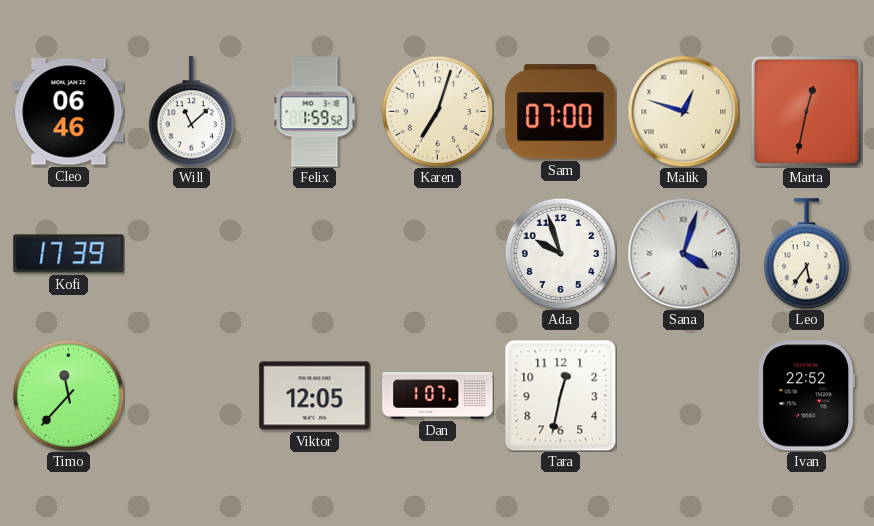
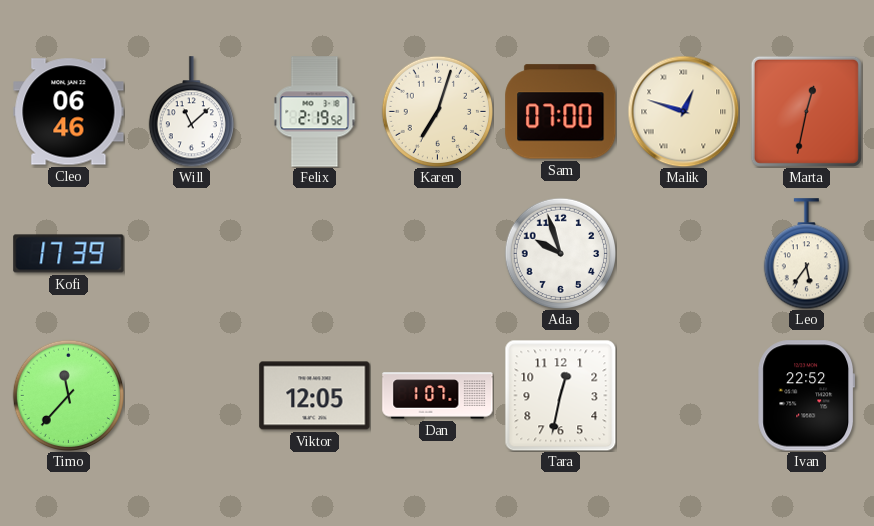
Felix: 1:59 -> 2:19
Sana: 4:03 -> none
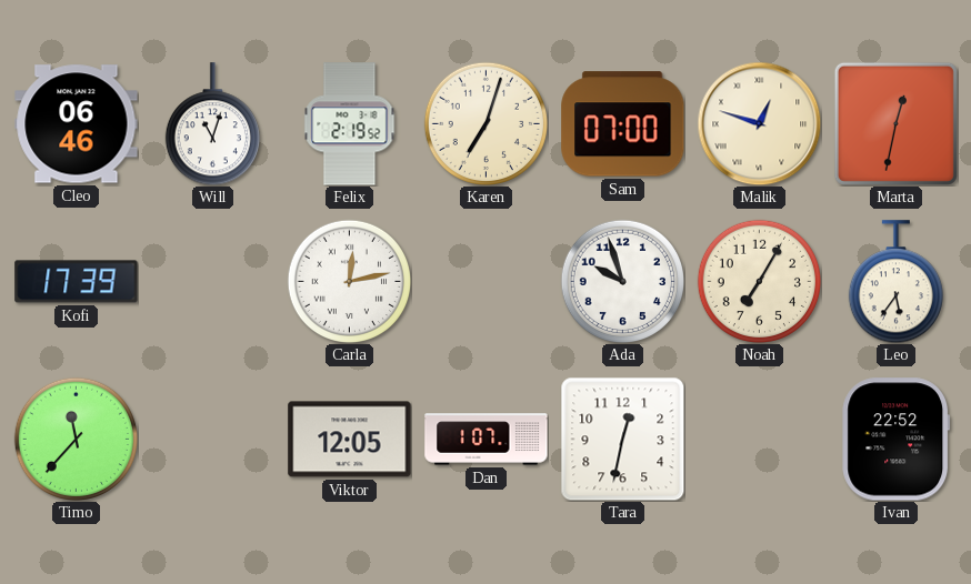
Will: 11:08 -> 11:03
Carla: none -> 12:13
Noah: none -> 7:05
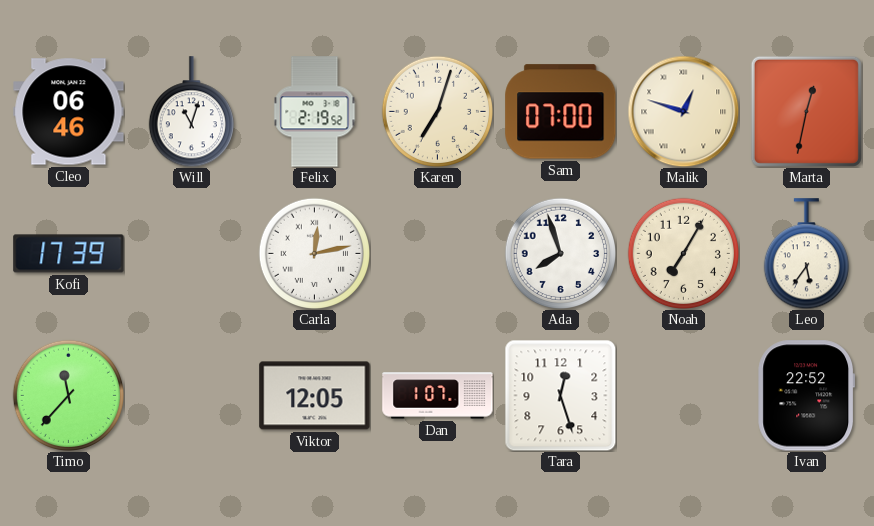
Ada: 9:57 -> 7:57
Tara: 12:32 -> 12:27
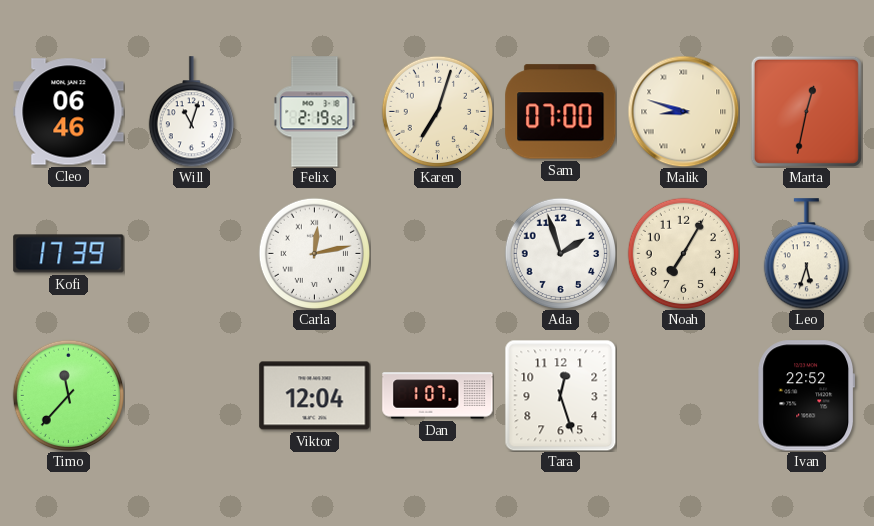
Malik: 12:48 -> 8:48
Ada: 7:57 -> 1:57
Leo: 5:36 -> 5:33
Viktor: 12:05 -> 12:04
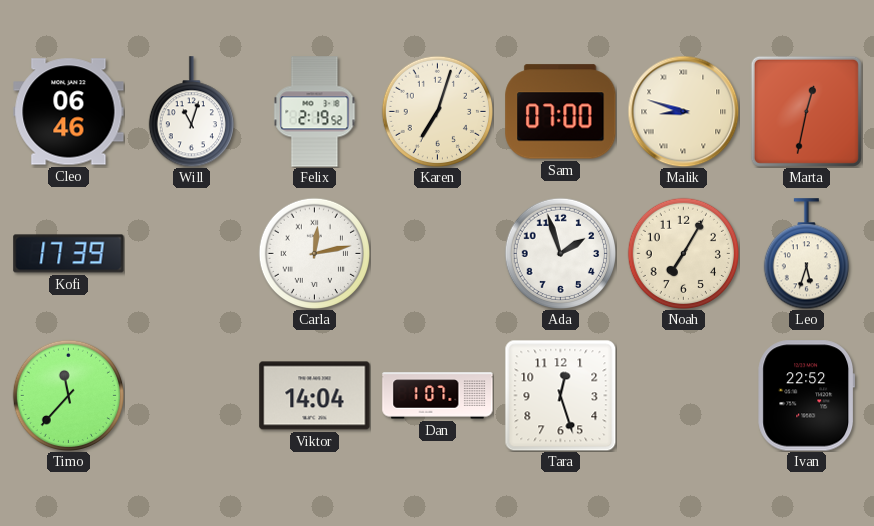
Viktor: 12:04 -> 14:04
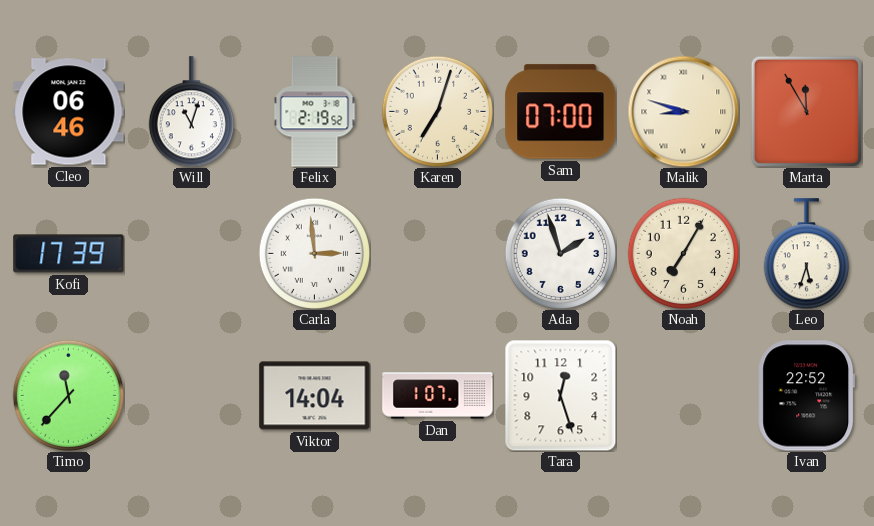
Marta: 12:32 -> 11:55
Carla: 12:13 -> 2:59
